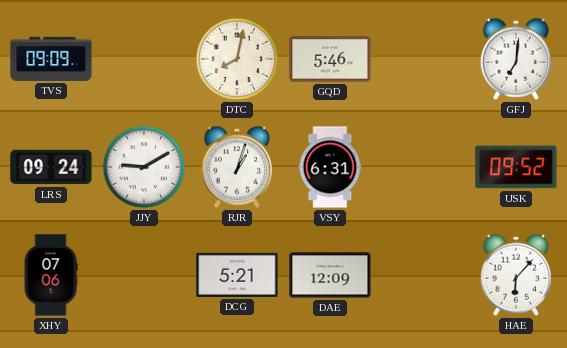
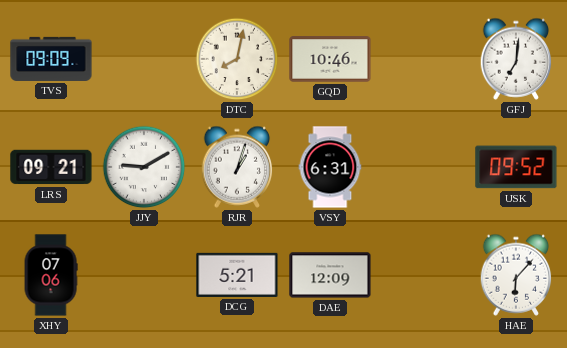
GQD: 5:46 -> 10:46
LRS: 09:24 -> 09:21
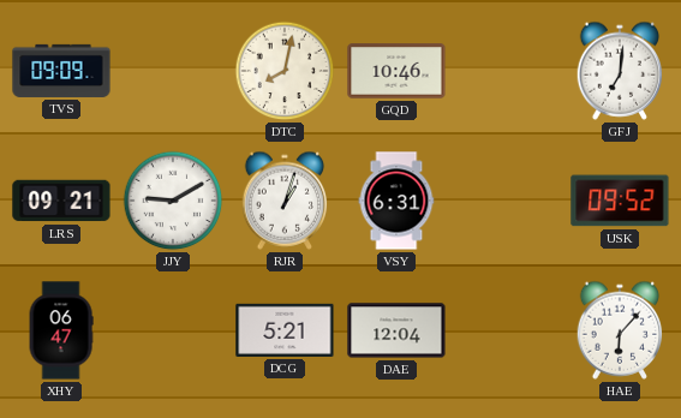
XHY: 07:06 -> 06:47
DAE: 12:09 -> 12:04
